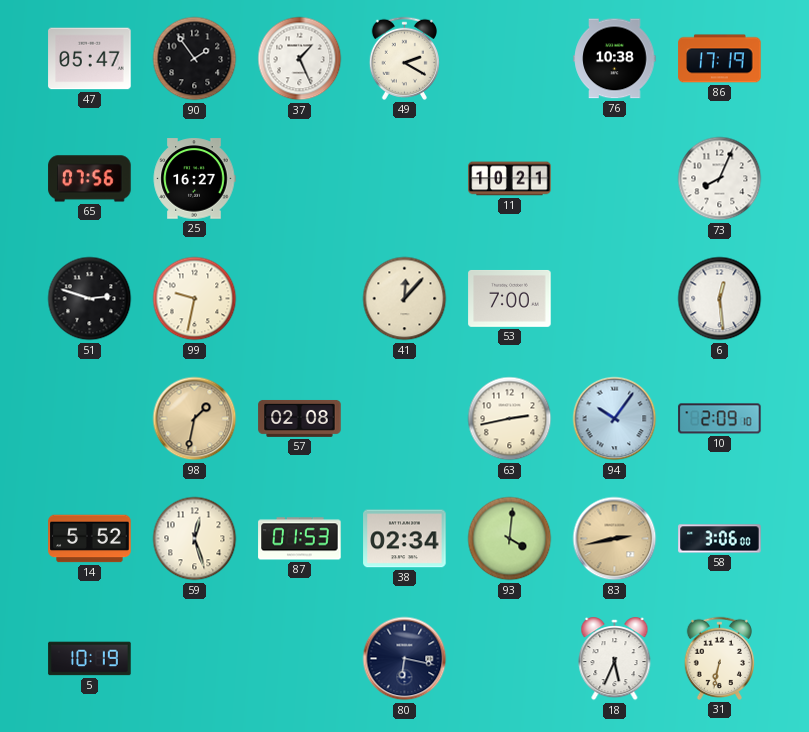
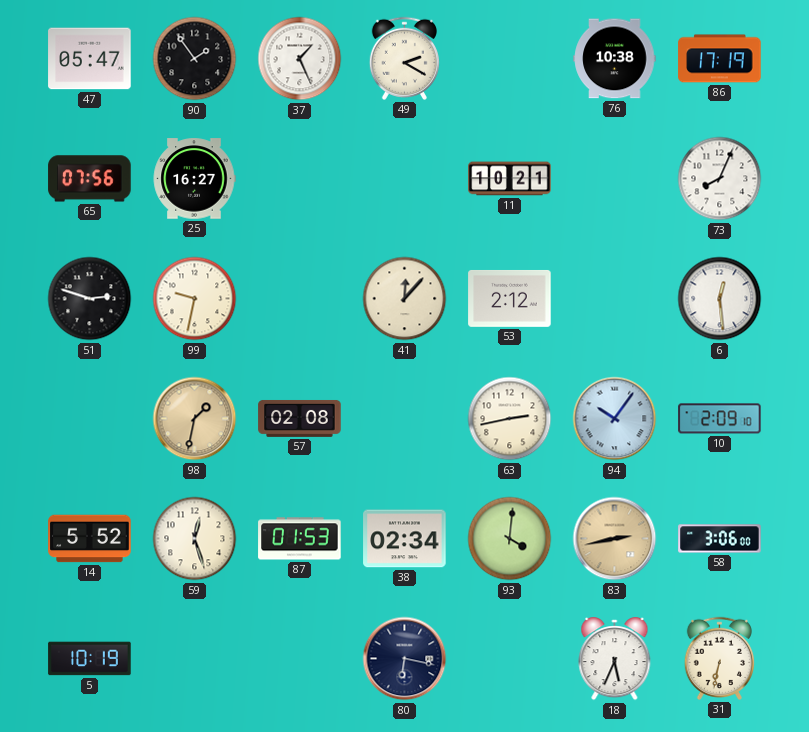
53: 7:00 -> 2:12
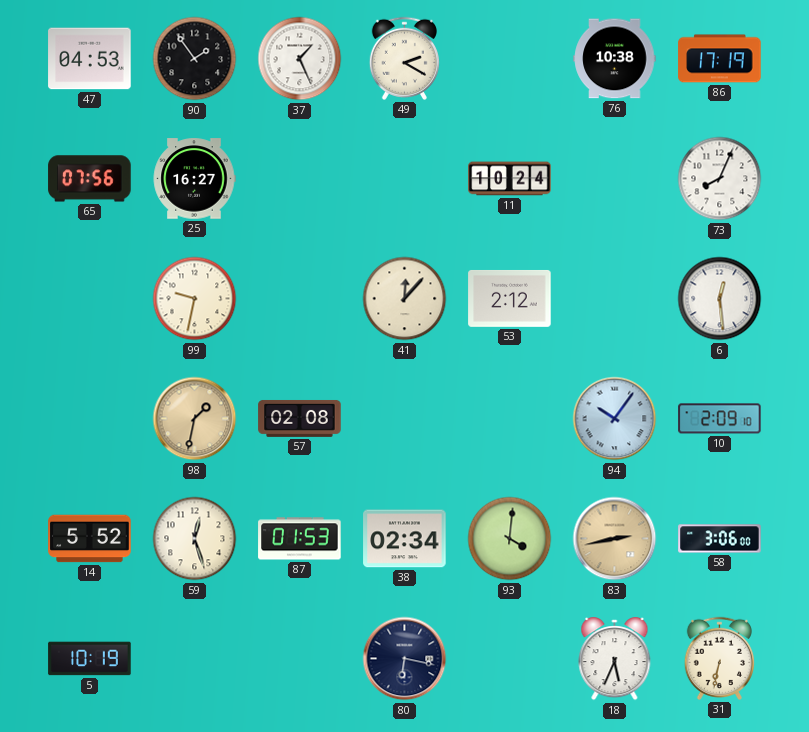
47: 05:47 -> 04:53
11: 10:21 -> 10:24
51: 2:48 -> none
63: 2:43 -> none
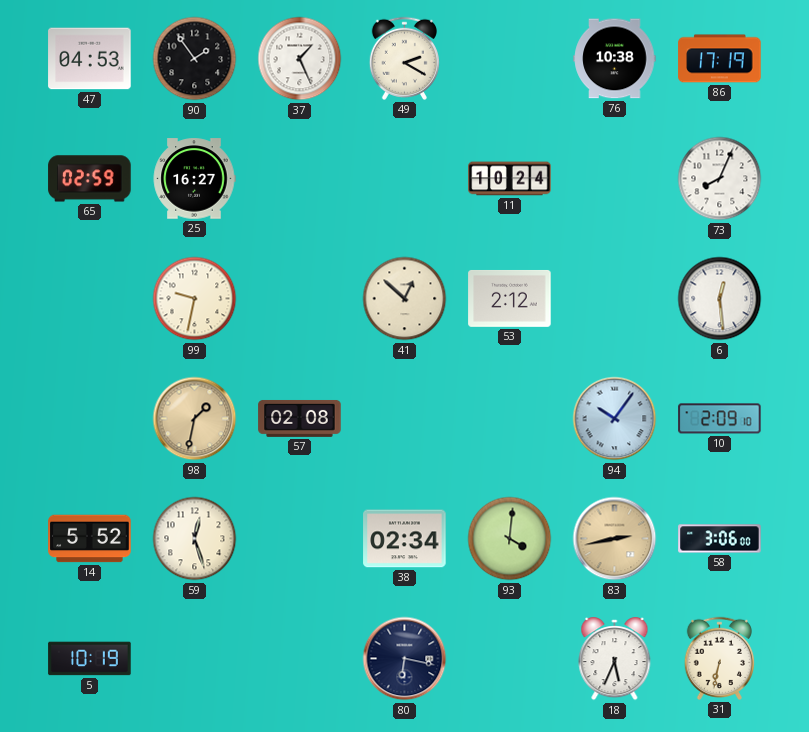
65: 07:56 -> 02:59
41: 12:07 -> 12:52
87: 01:53 -> none
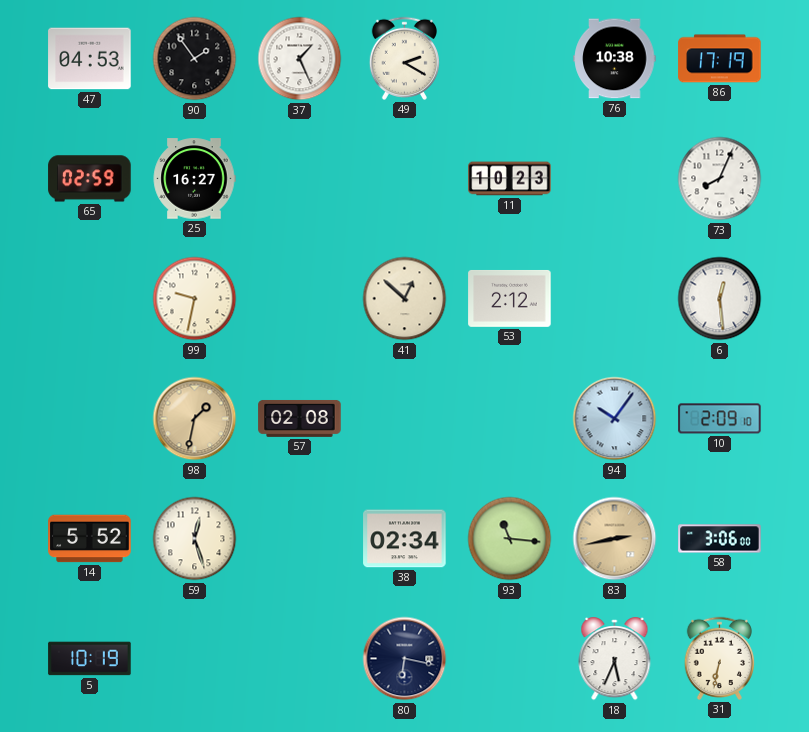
11: 10:24 -> 10:23
93: 4:01 -> 11:16
